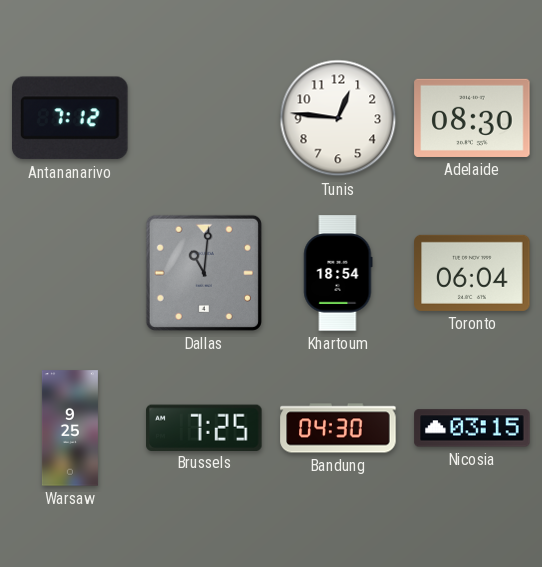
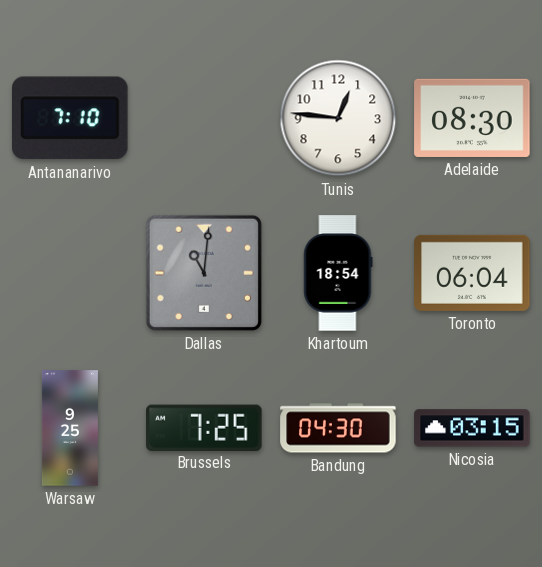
Antananarivo: 7:12 -> 7:10
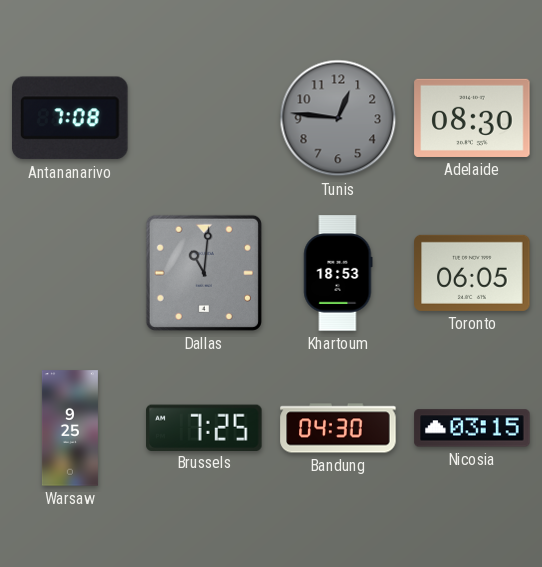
Antananarivo: 7:10 -> 7:08
Tunis dial: white -> grey
Khartoum: 18:54 -> 18:53
Toronto: 06:04 -> 06:05
